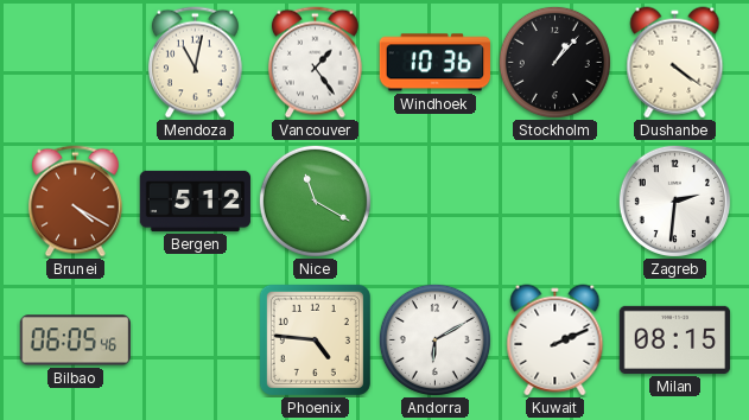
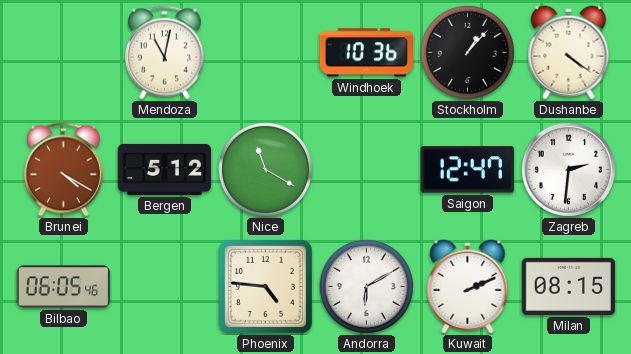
Vancouver: 1:24 -> none
Saigon: none -> 12:47
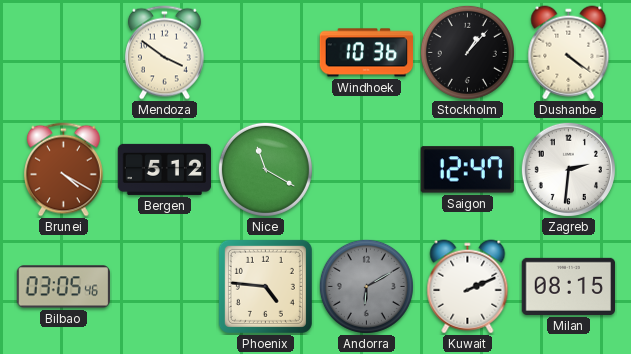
Mendoza: 11:02 -> 3:51
Bilbao: 06:05 -> 03:05
Andorra dial: white -> grey
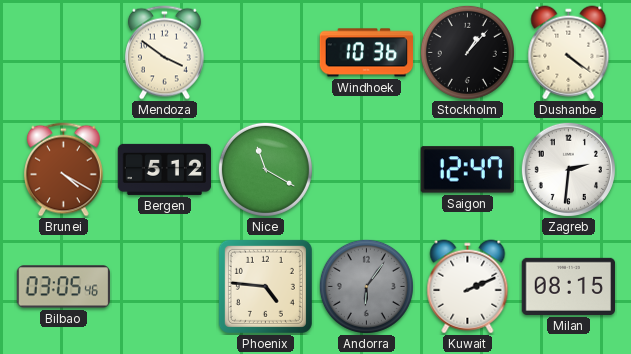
Andorra: 6:10 -> 6:06
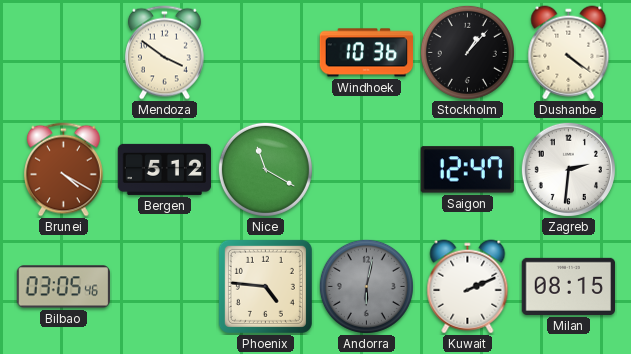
Andorra: 6:06 -> 6:02
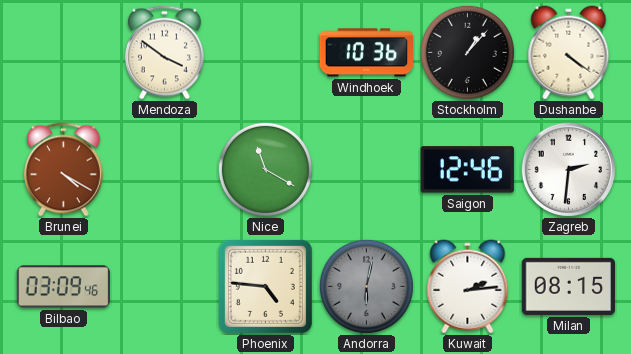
Bergen: 5:12 -> none
Saigon: 12:47 -> 12:46
Bilbao: 03:05 -> 03:09
Kuwait: 2:11 -> 2:14
